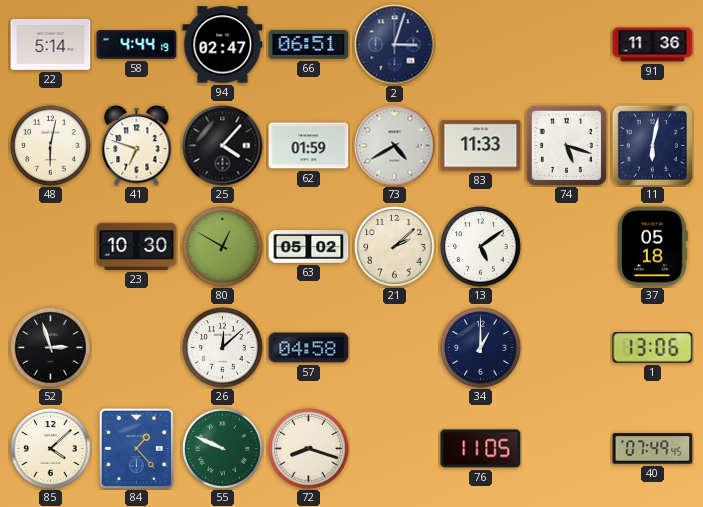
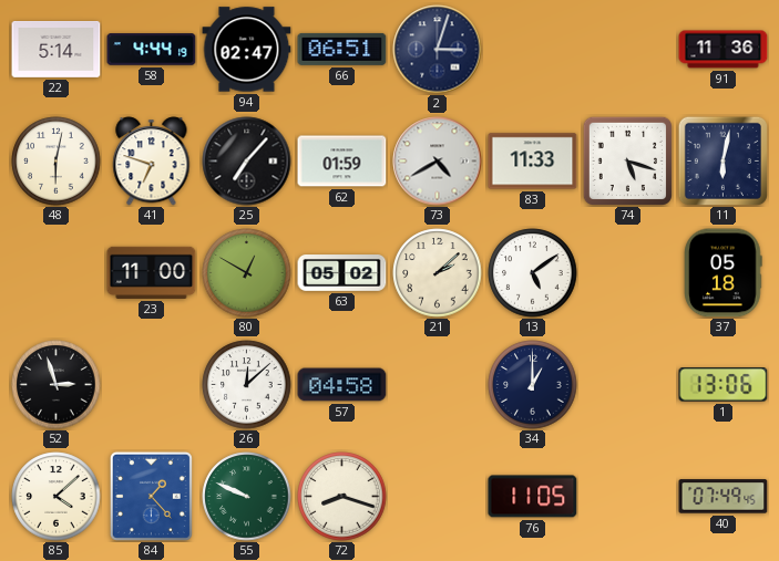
25: 4:07 -> 7:07
23: 10:30 -> 11:00
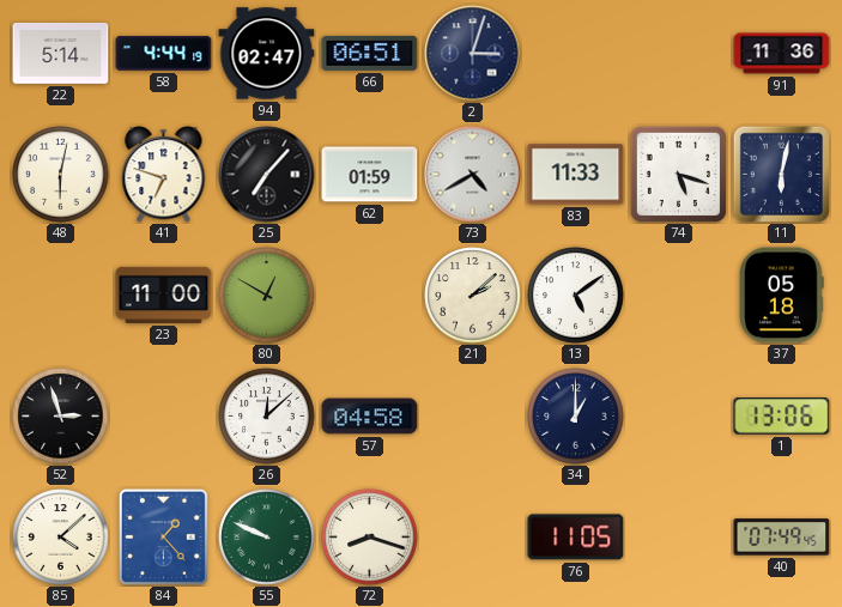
63: 05:02 -> none
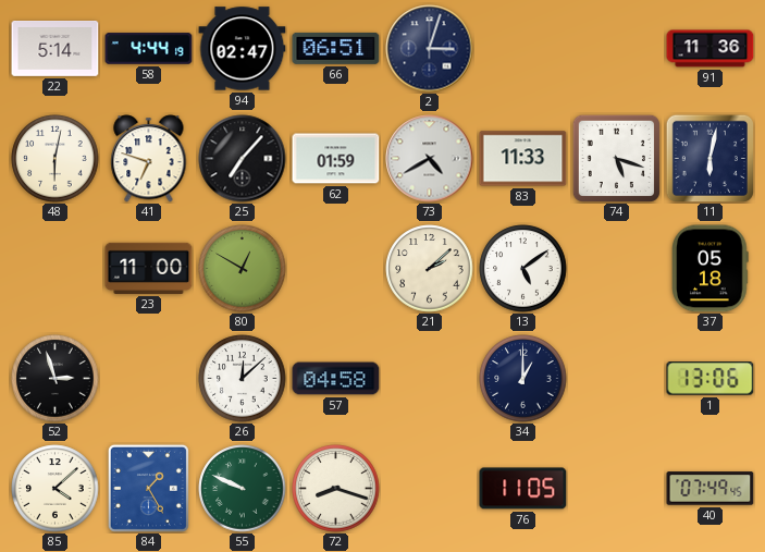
84: 1:23 -> 1:25
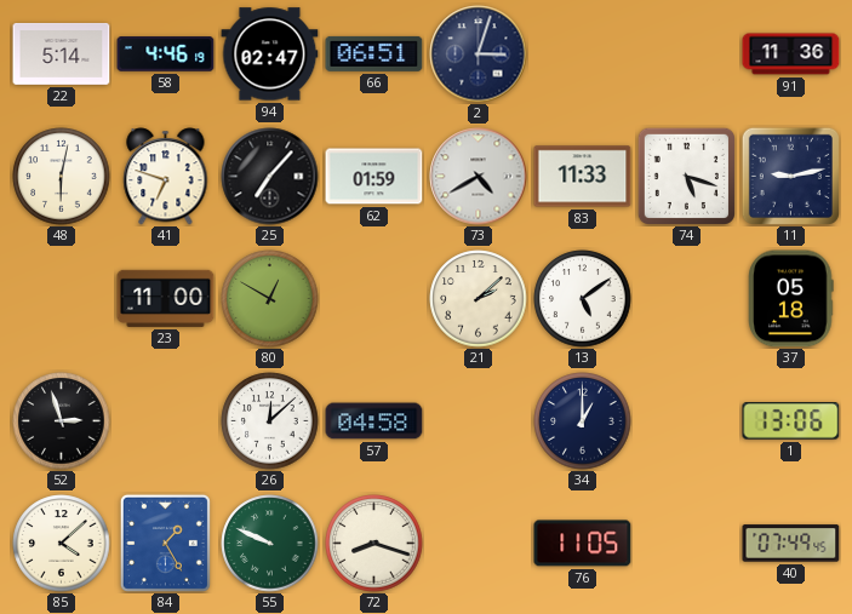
58: 4:44 -> 4:46
11: 6:02 -> 9:13
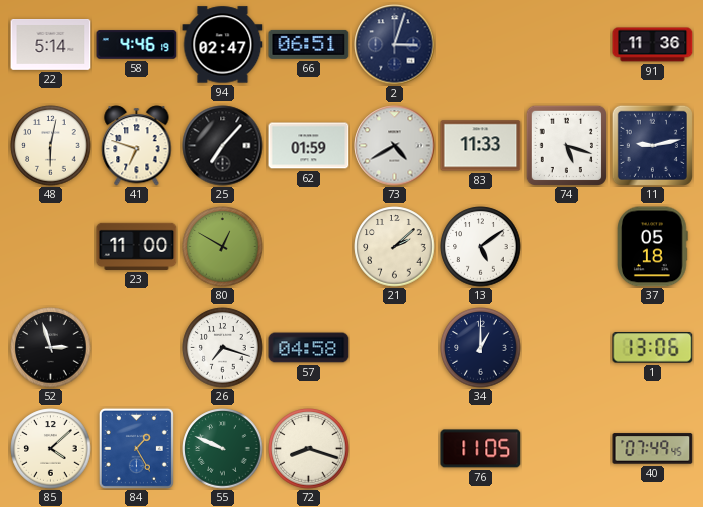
26: 12:08 -> 7:18
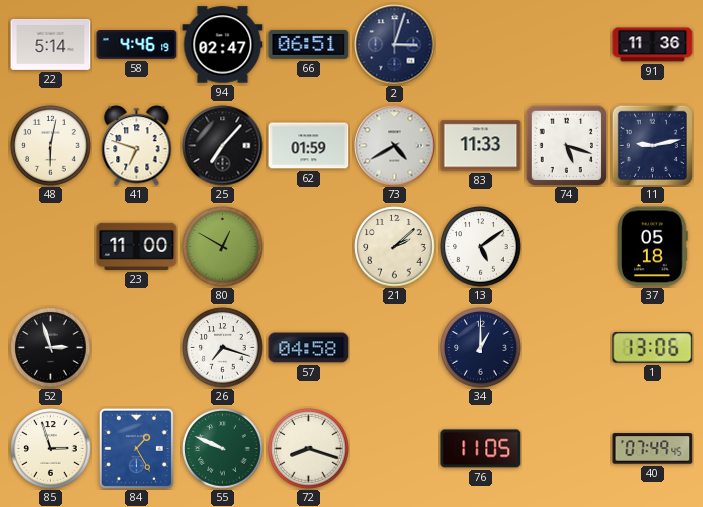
85: 4:08 -> 2:57
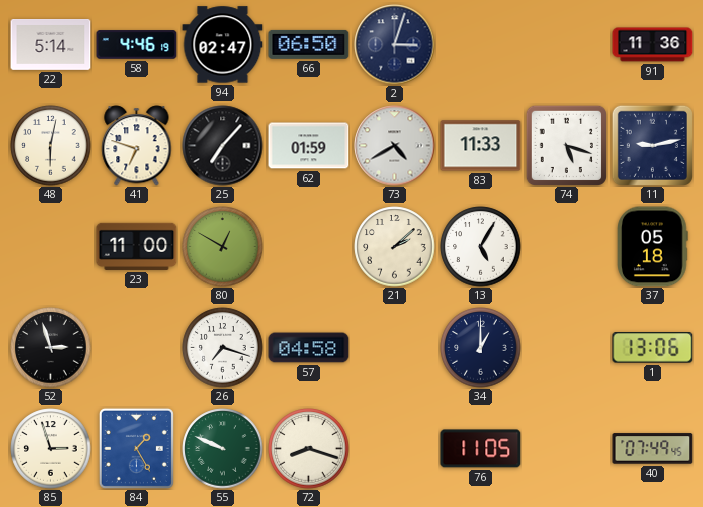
66: 06:51 -> 06:50
13: 5:09 -> 5:05
